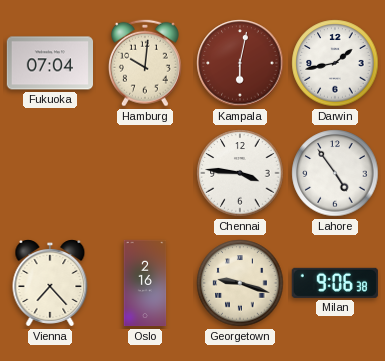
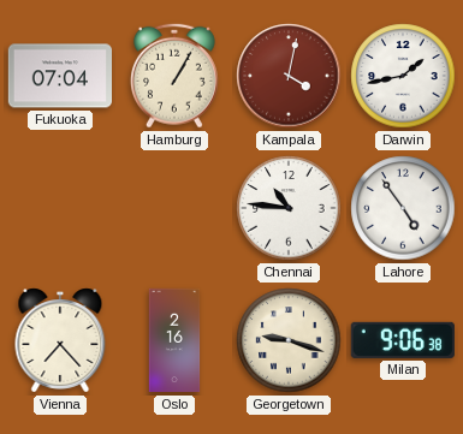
Hamburg: 10:01 -> 1:05
Kampala: 6:02 -> 4:02
Chennai: 3:46 -> 10:46
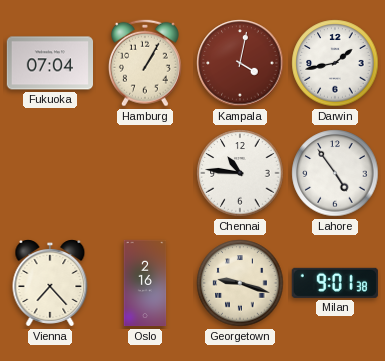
Milan: 9:06 -> 9:01
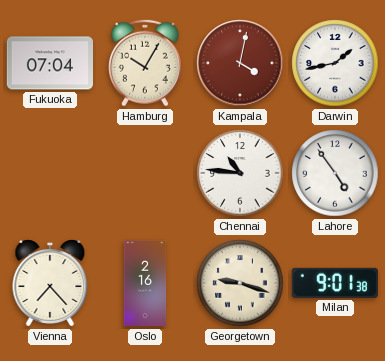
Hamburg: 1:05 -> 10:05
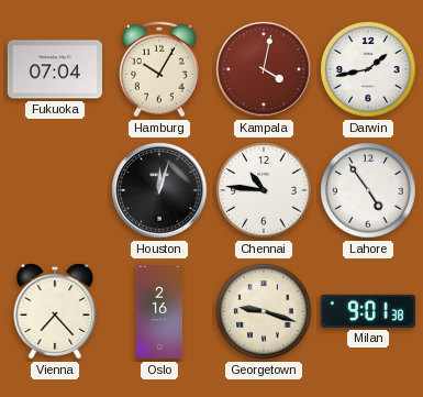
Houston: none -> 12:03
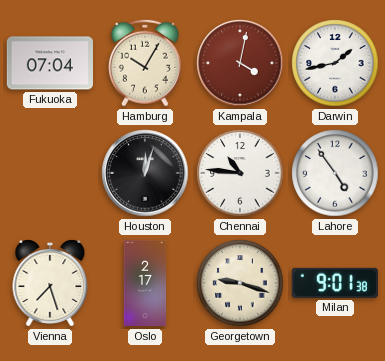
Vienna: 7:23 -> 7:27
Oslo: 2:16 -> 2:17
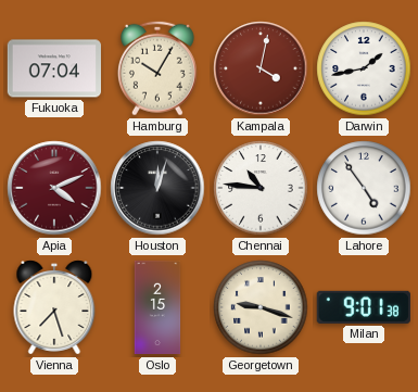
Apia: none -> 4:11
Oslo: 2:17 -> 2:15
